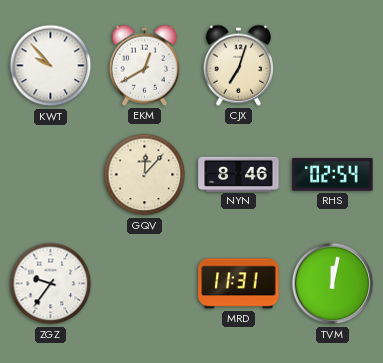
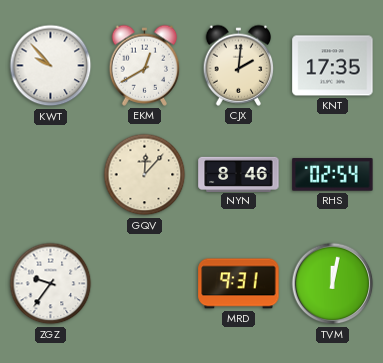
CJX: 7:03 -> 2:01
KNT: none -> 17:35
MRD: 11:31 -> 9:31
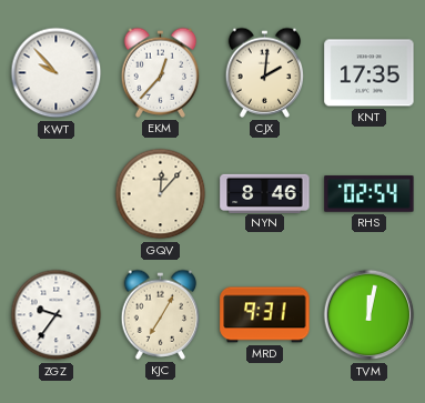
EKM: 12:40 -> 12:37
KJC: none -> 7:05
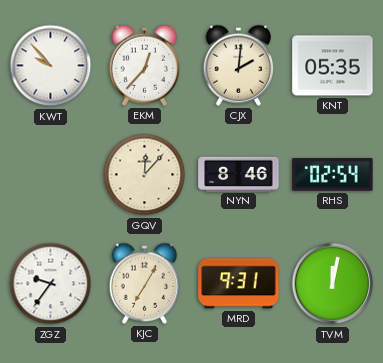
KNT: 17:35 -> 05:35
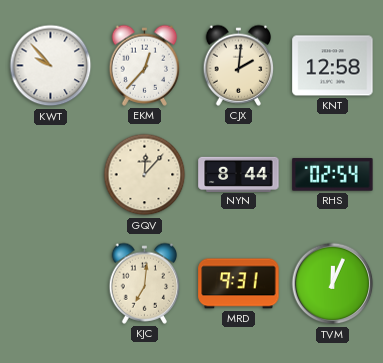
KNT: 05:35 -> 12:58
NYN: 8:46 -> 8:44
ZGZ: 9:36 -> none
KJC: 7:05 -> 7:01
TVM: 12:02 -> 12:04
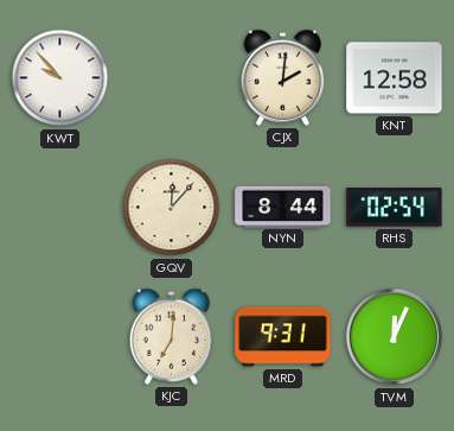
EKM: 12:37 -> none
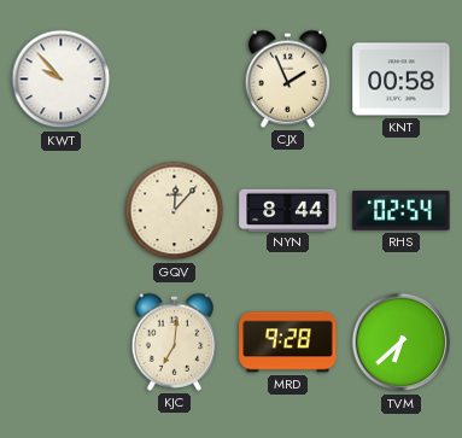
CJX: 2:01 -> 1:56
KNT: 12:58 -> 00:58
MRD: 9:31 -> 9:28
TVM: 12:04 -> 6:38
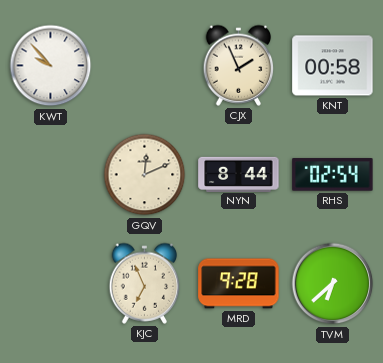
GQV: 12:07 -> 12:11
KJC: 7:01 -> 6:56
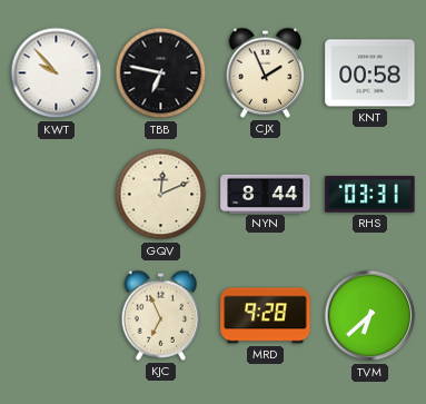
TBB: none -> 6:47
RHS: 02:54 -> 03:31
